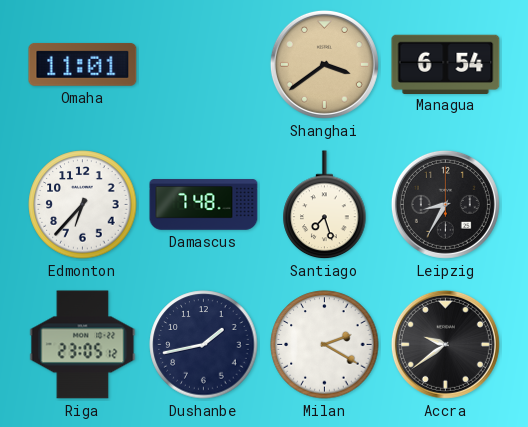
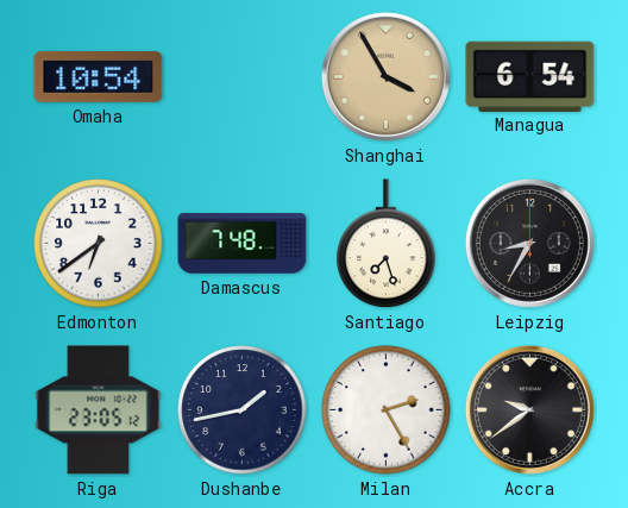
Omaha: 11:01 -> 10:54
Shanghai: 3:39 -> 3:55
Edmonton: 6:37 -> 6:39
Milan: 2:20 -> 2:25
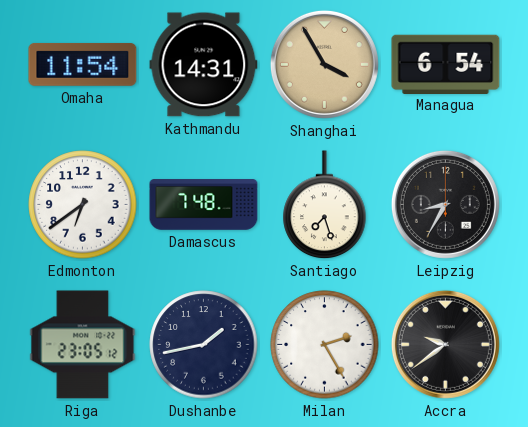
Omaha: 10:54 -> 11:54
Kathmandu: none -> 14:31
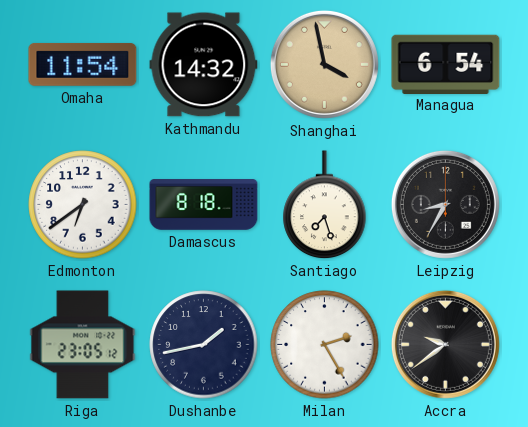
Kathmandu: 14:31 -> 14:32
Shanghai: 3:55 -> 3:58
Damascus: 7:48 -> 8:18
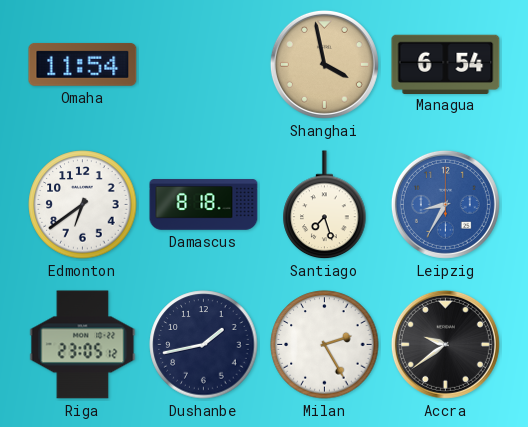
Kathmandu: 14:32 -> none
Leipzig dial: black -> blue
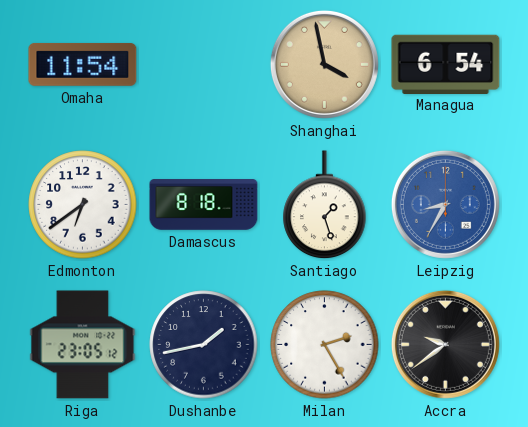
Santiago: 7:27 -> 1:27
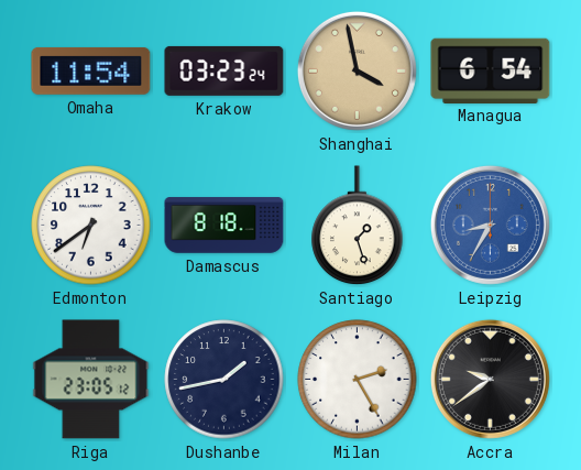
Krakow: none -> 03:23
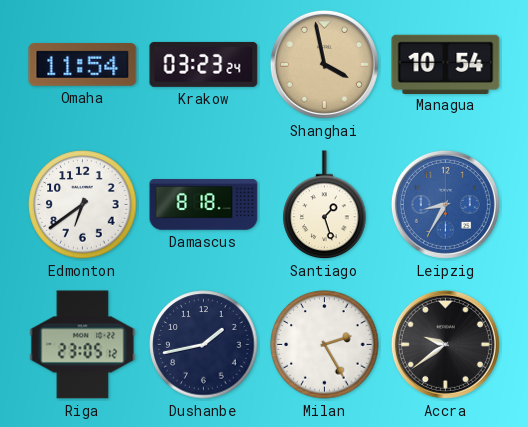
Managua: 6:54 -> 10:54
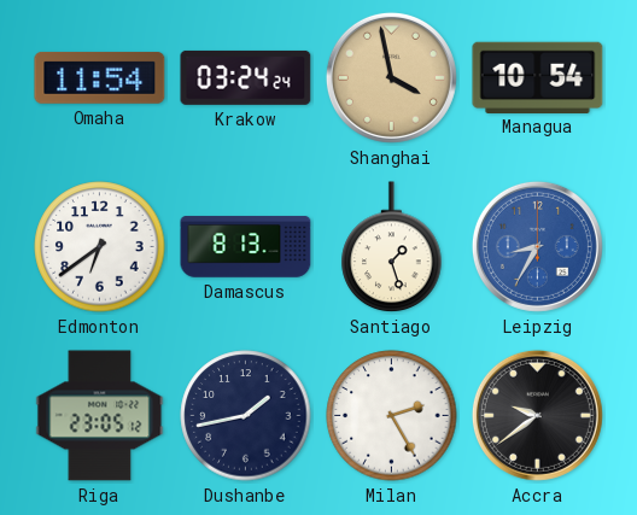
Krakow: 03:23 -> 03:24
Damascus: 8:18 -> 8:13
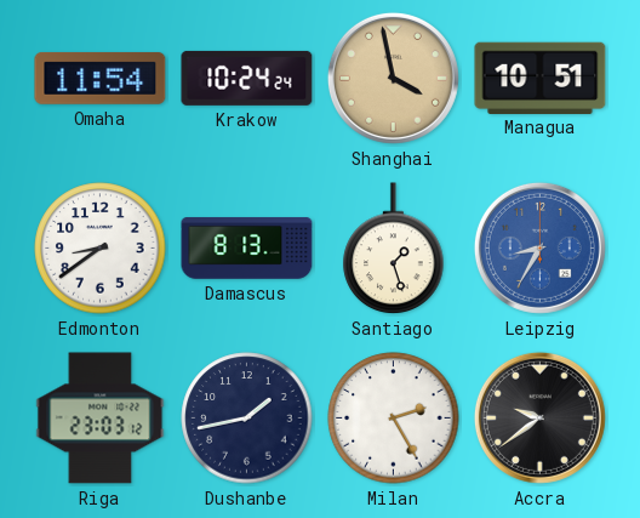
Krakow: 03:24 -> 10:24
Managua: 10:54 -> 10:51
Edmonton: 6:39 -> 8:39
Riga: 23:05 -> 23:03
